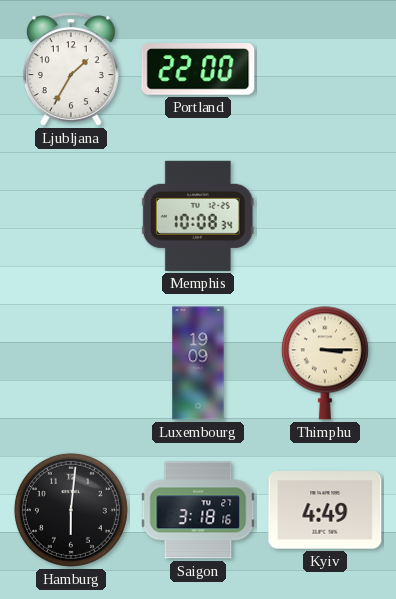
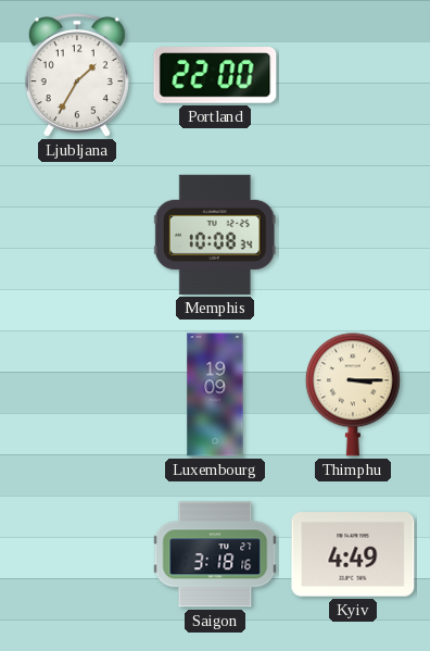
Hamburg: 6:01 -> none
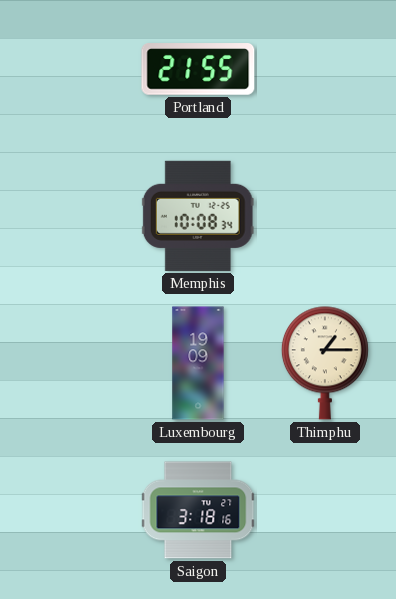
Ljubljana: 1:35 -> none
Portland: 22:00 -> 21:55
Thimphu: 3:15 -> 1:15
Kyiv: 4:49 -> none
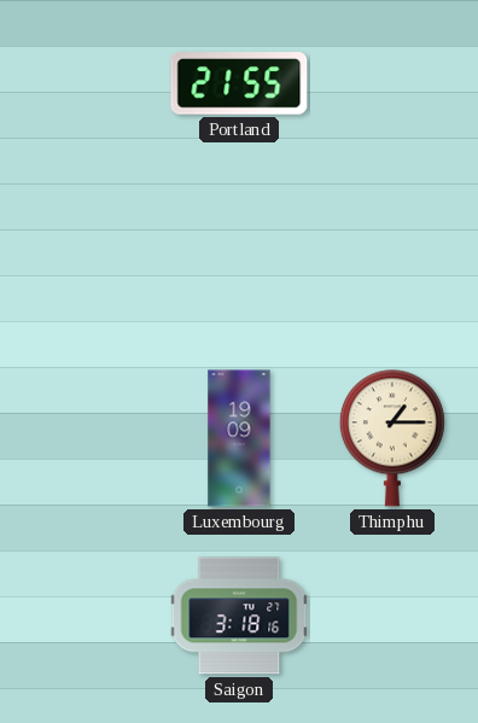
Memphis: 10:08 -> none
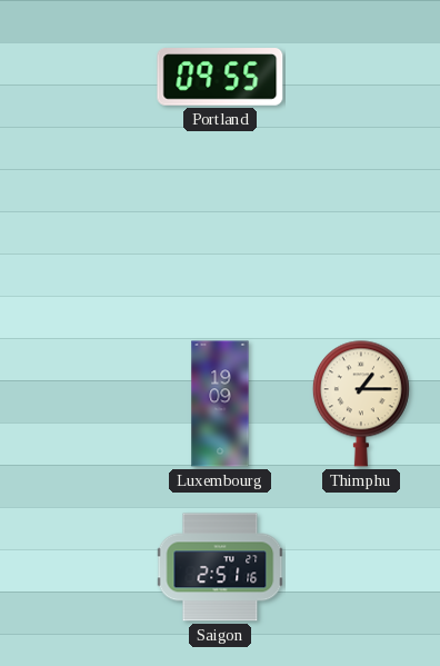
Portland: 21:55 -> 09:55
Saigon: 3:18 -> 2:51
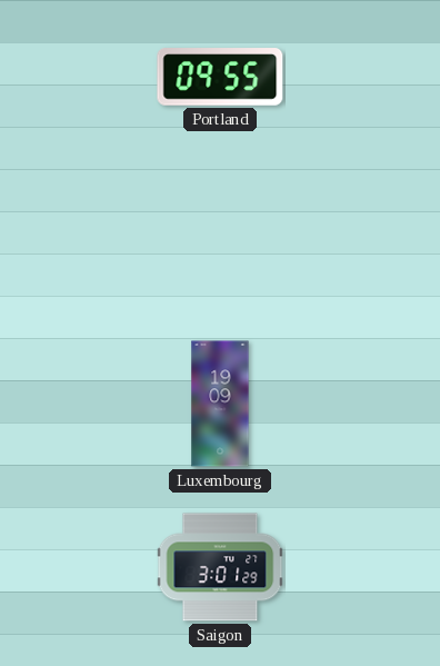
Thimphu: 1:15 -> none
Saigon: 2:51 -> 3:01
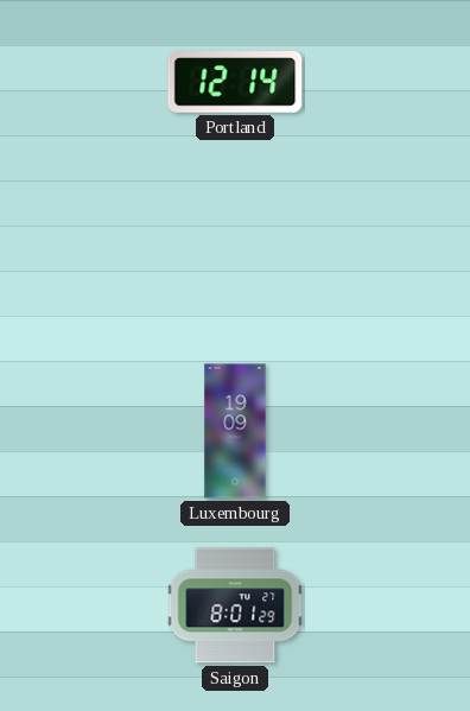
Portland: 09:55 -> 12:14
Saigon: 3:01 -> 8:01
